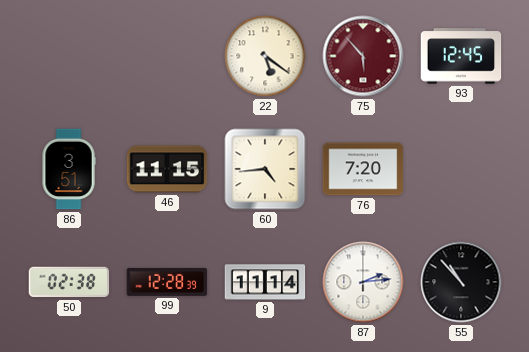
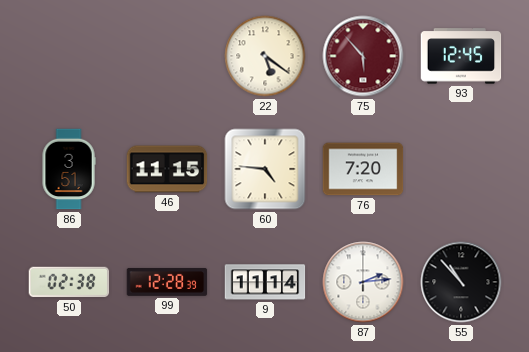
60: 4:44 -> 4:46
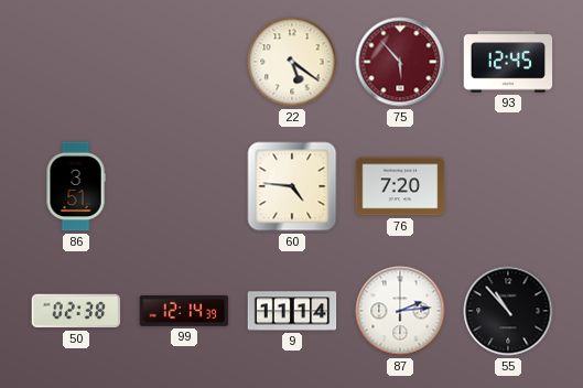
46: 11:15 -> none
99: 12:28 -> 12:14
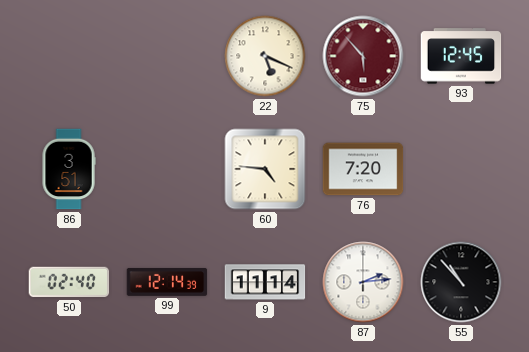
22: 5:21 -> 5:19
50: 02:38 -> 02:40
